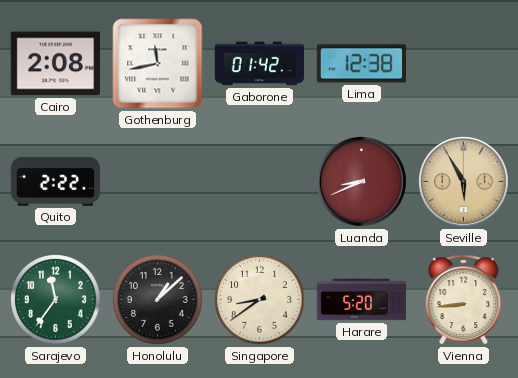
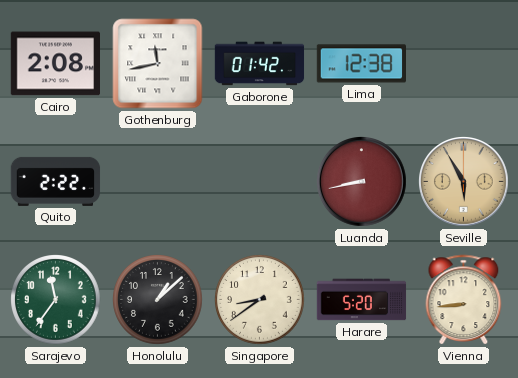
Luanda: 8:41 -> 8:43
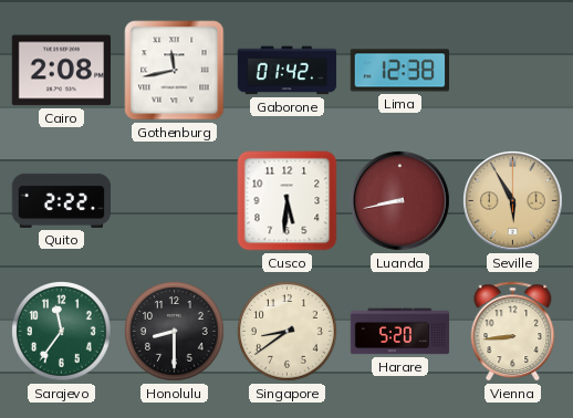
Cusco: none -> 5:31
Honolulu: 1:08 -> 8:30
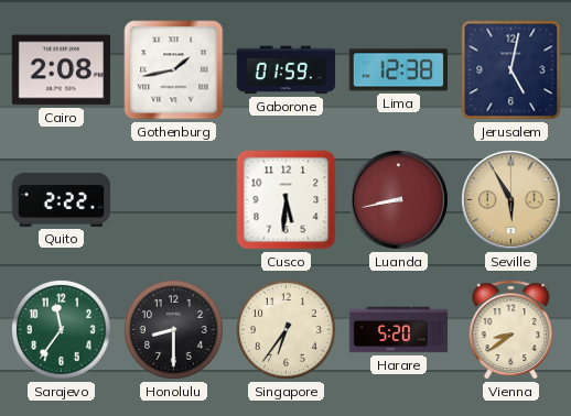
Gothenburg: 11:43 -> 1:43
Gaborone: 01:42 -> 01:59
Jerusalem: none -> 5:02
Singapore: 8:39 -> 6:36
Vienna: 8:44 -> 8:39
